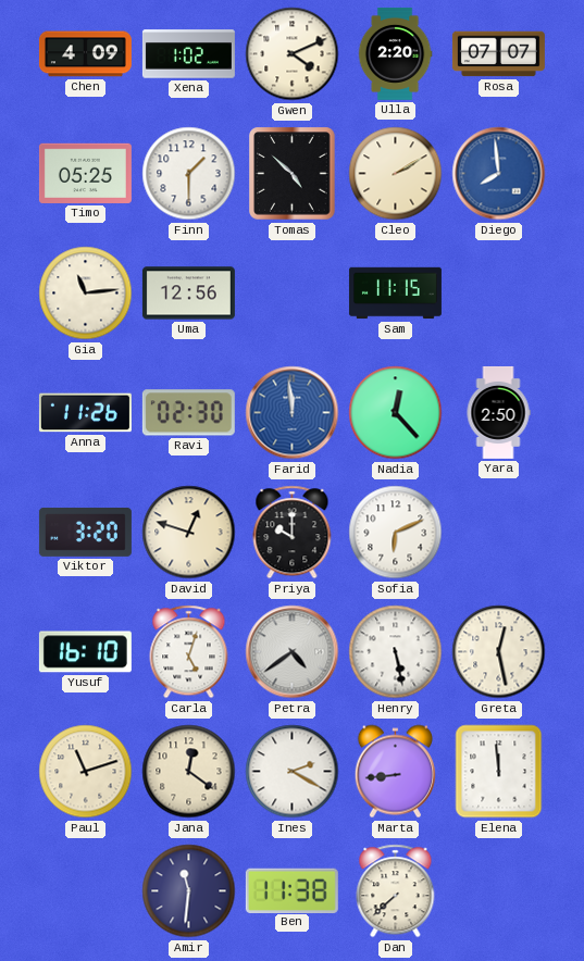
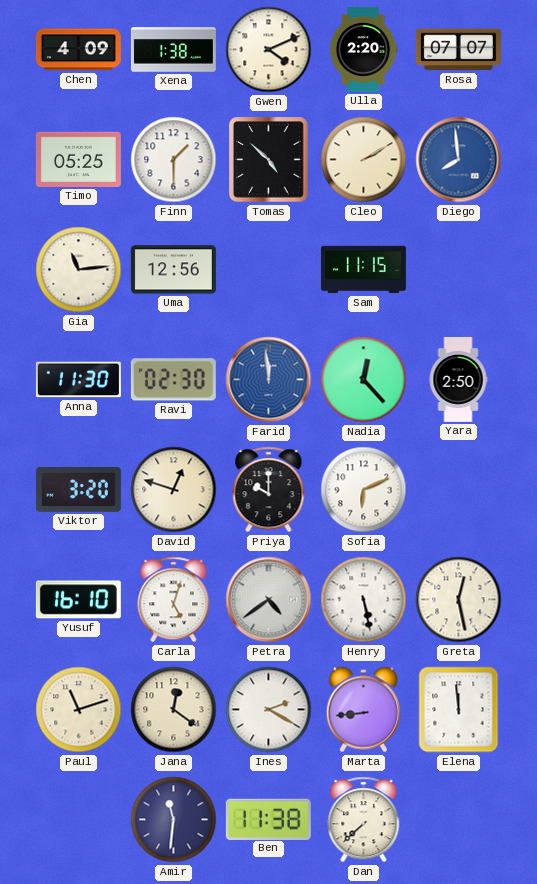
Xena: 1:02 -> 1:38
Anna: 11:26 -> 11:30
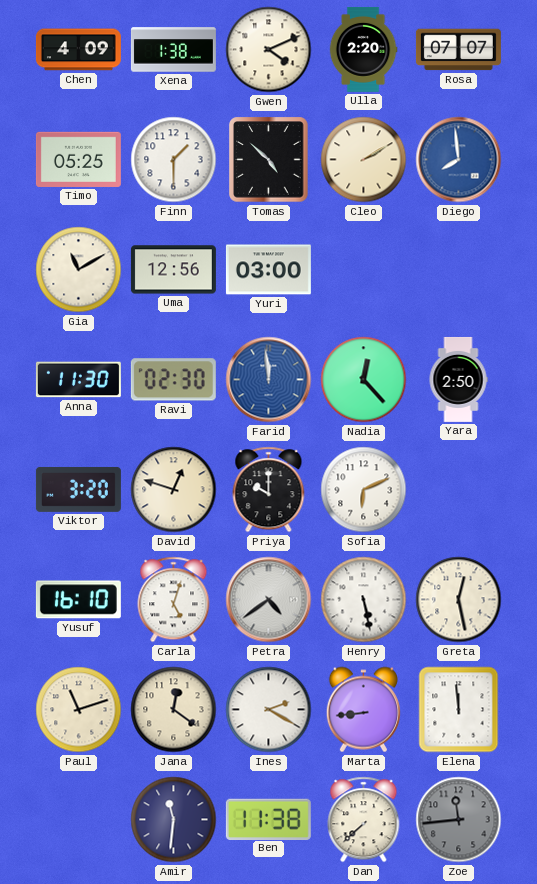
Gia: 11:14 -> 11:10
Yuri: none -> 03:00
Sam: 11:15 -> none
Zoe: none -> 11:44
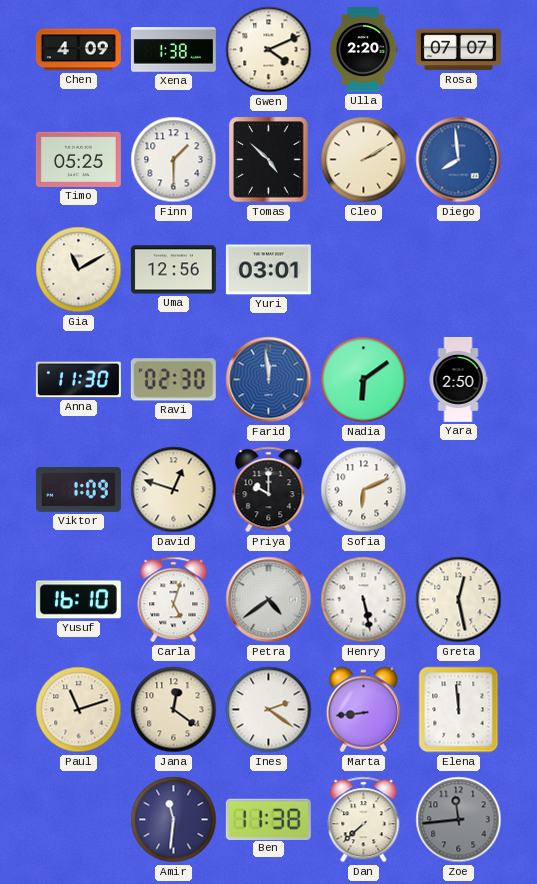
Yuri: 03:00 -> 03:01
Nadia: 12:23 -> 6:09
Viktor: 3:20 -> 1:09
Ines: 2:20 -> 2:21
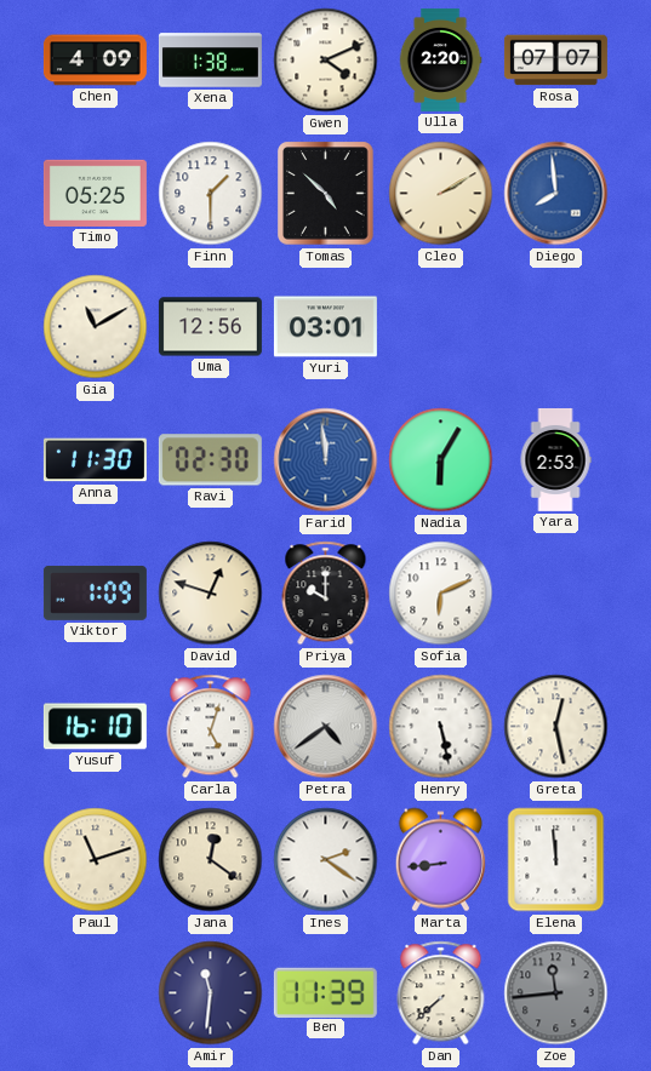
Nadia: 6:09 -> 6:05
Yara: 2:50 -> 2:53
Ben: 11:38 -> 11:39
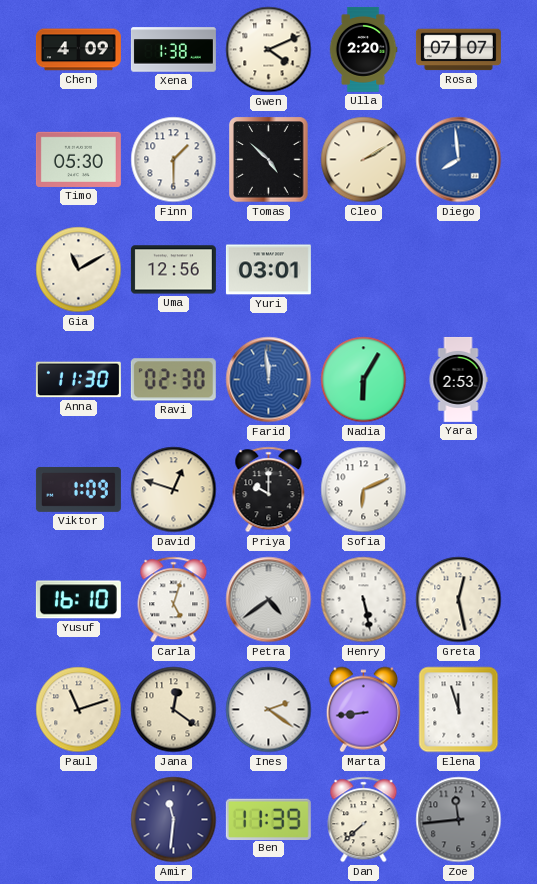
Timo: 05:25 -> 05:30
Elena: 11:59 -> 11:57
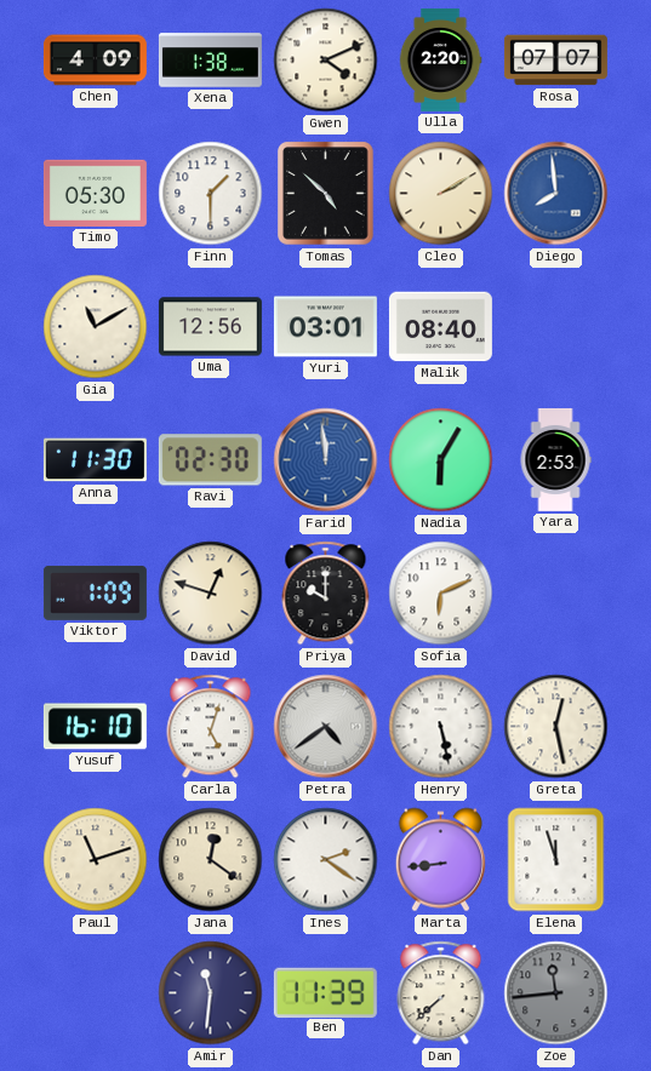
Malik: none -> 08:40
